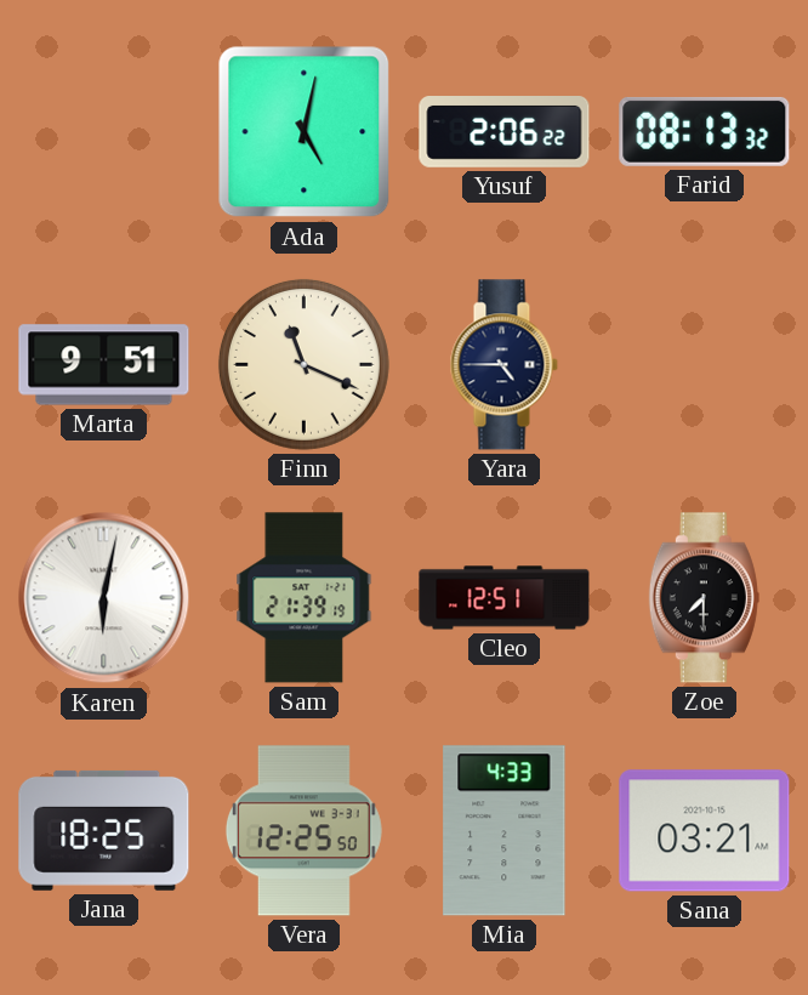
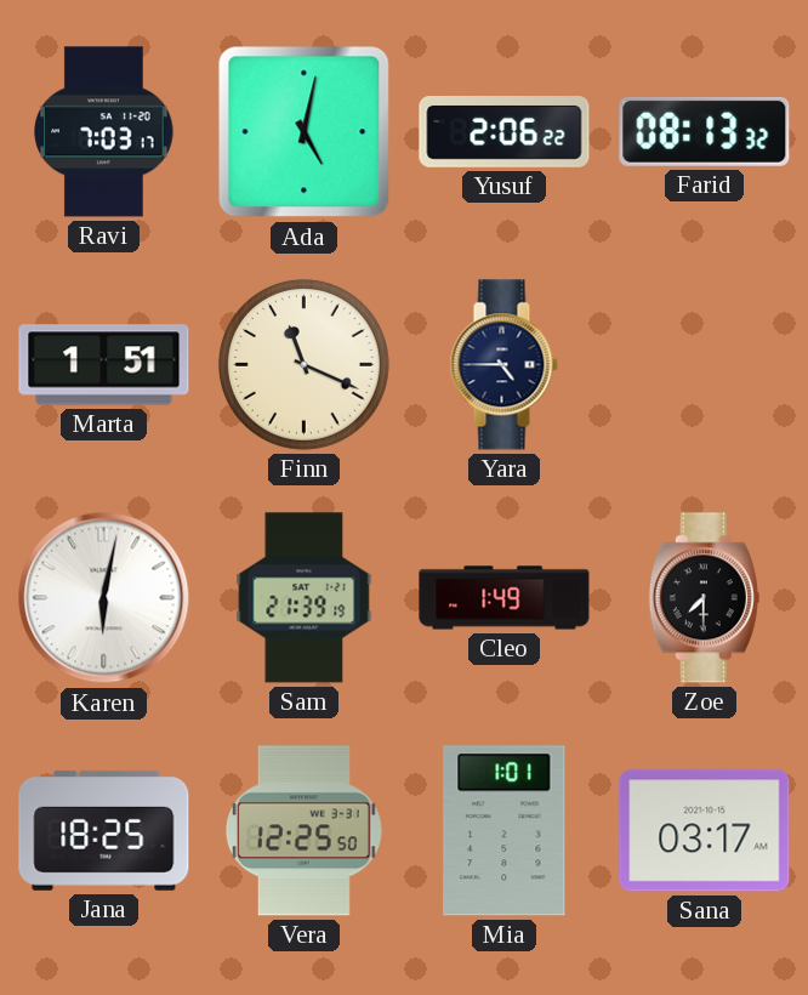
Ravi: none -> 7:03
Marta: 9:51 -> 1:51
Cleo: 12:51 -> 1:49
Mia: 4:33 -> 1:01
Sana: 03:21 -> 03:17
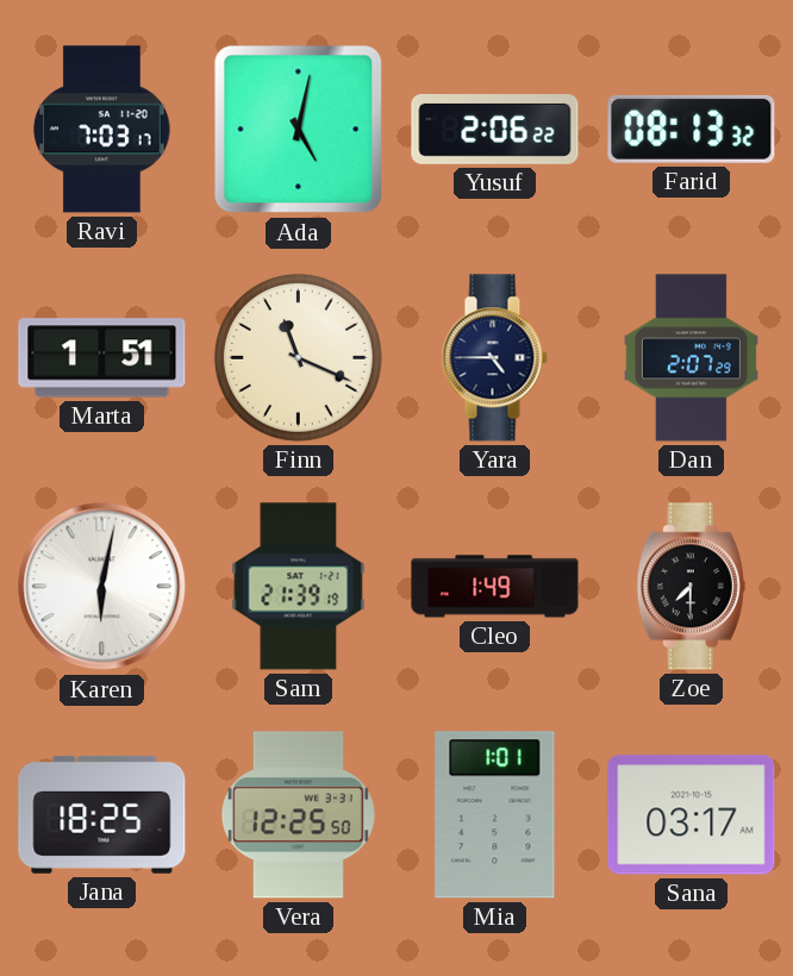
Dan: none -> 2:07
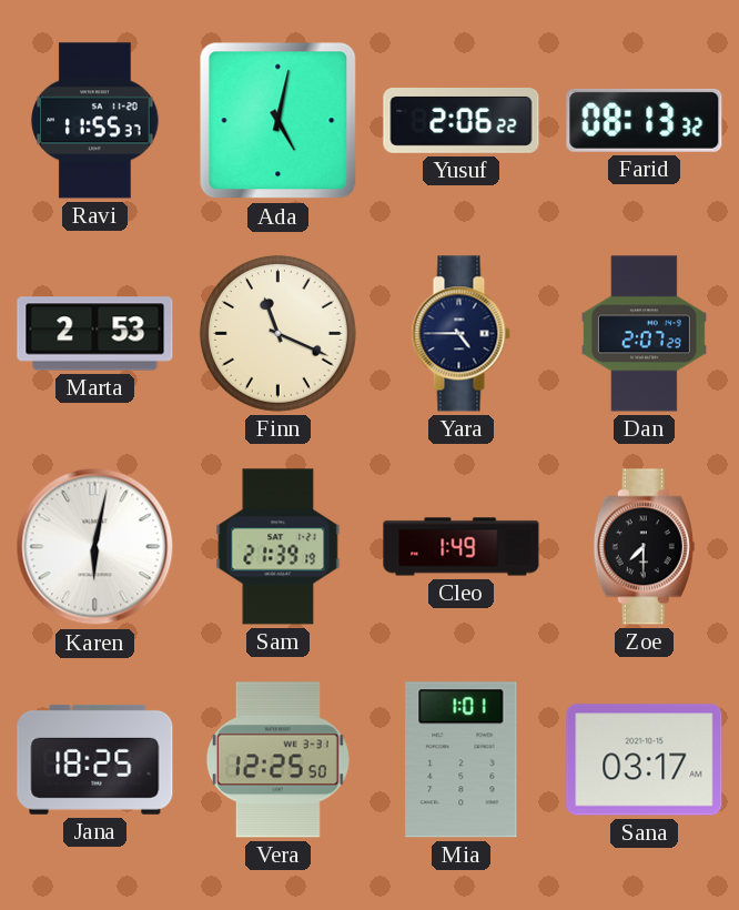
Ravi: 7:03 -> 11:55
Marta: 1:51 -> 2:53
